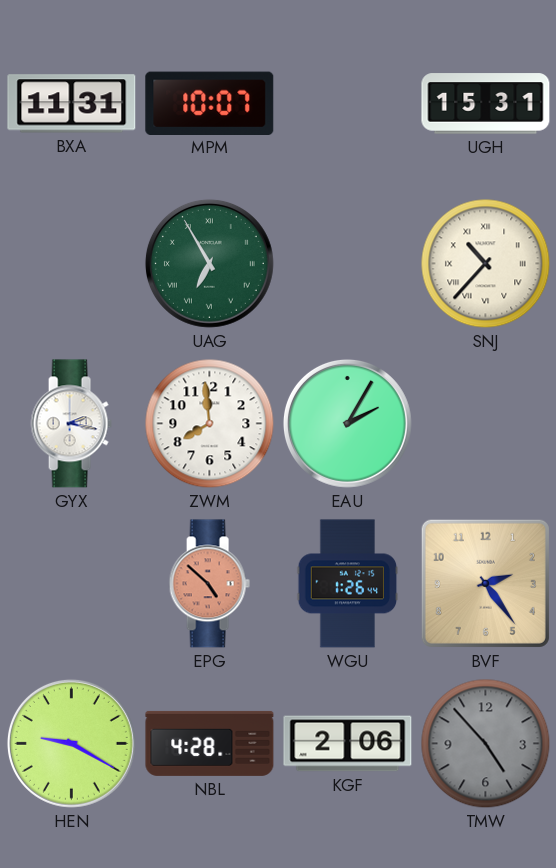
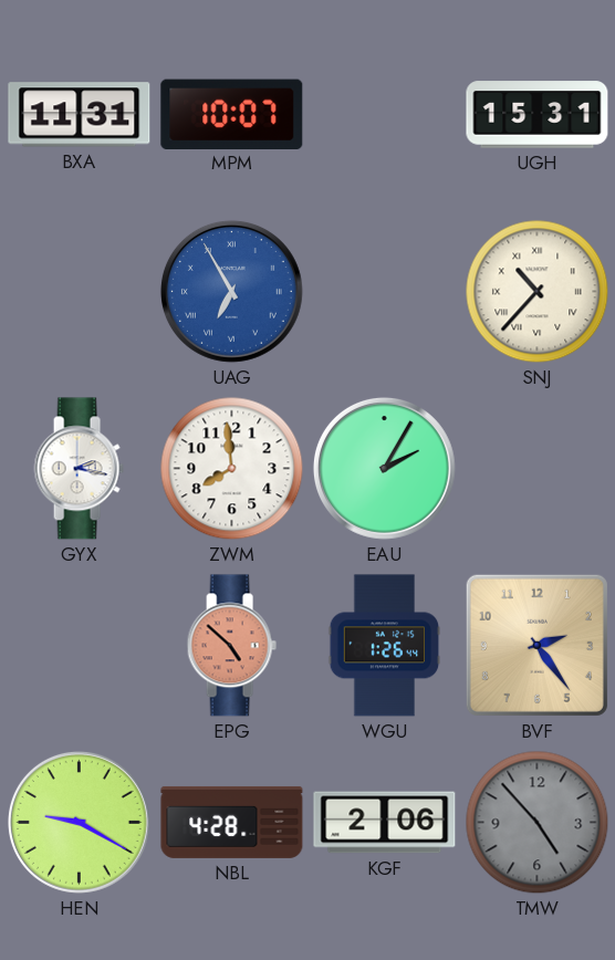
UAG dial: green -> blue
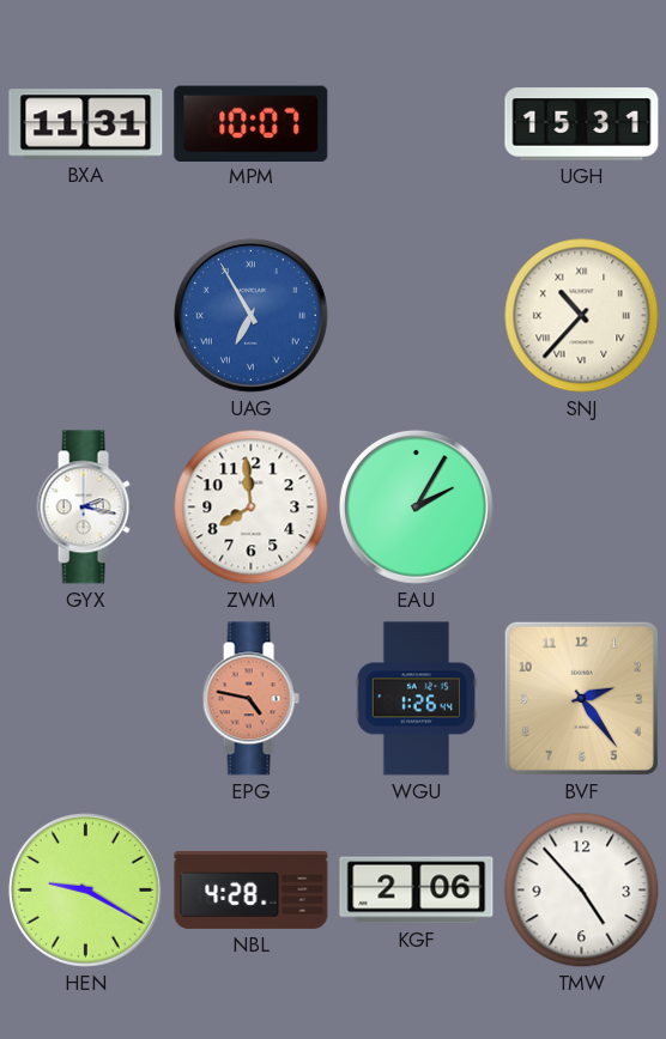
EPG: 4:52 -> 4:47
TMW dial: grey -> white
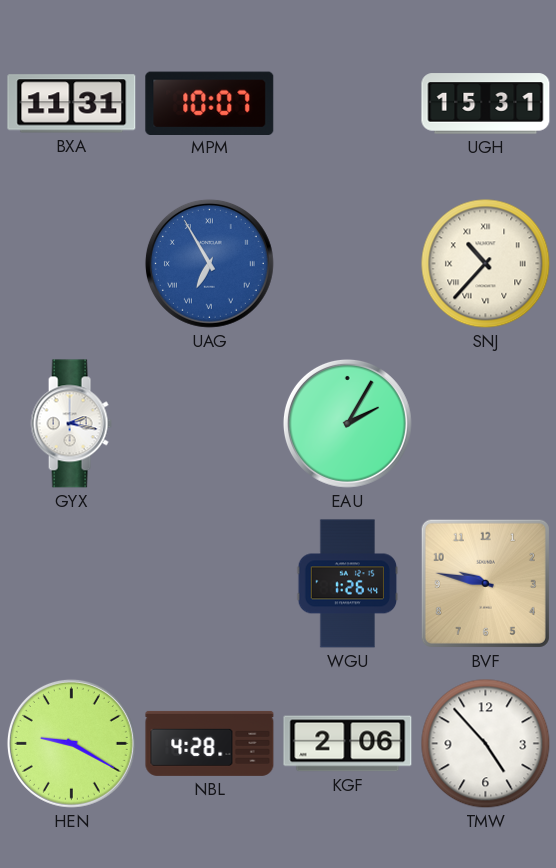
ZWM: 7:59 -> none
EPG: 4:47 -> none
BVF: 2:24 -> 9:47
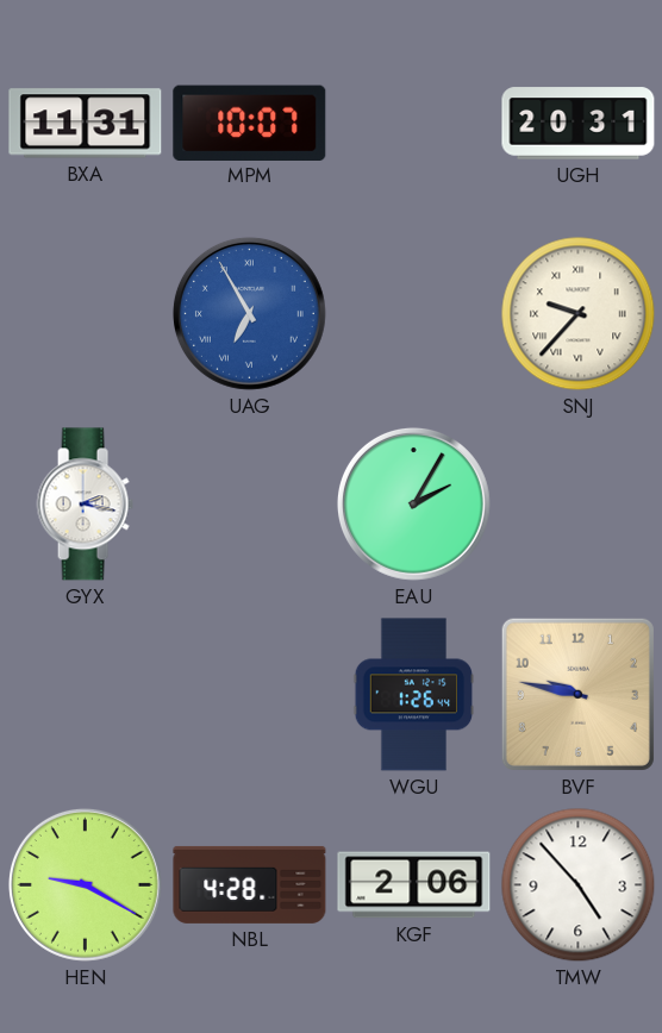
UGH: 15:31 -> 20:31
SNJ: 10:37 -> 9:37
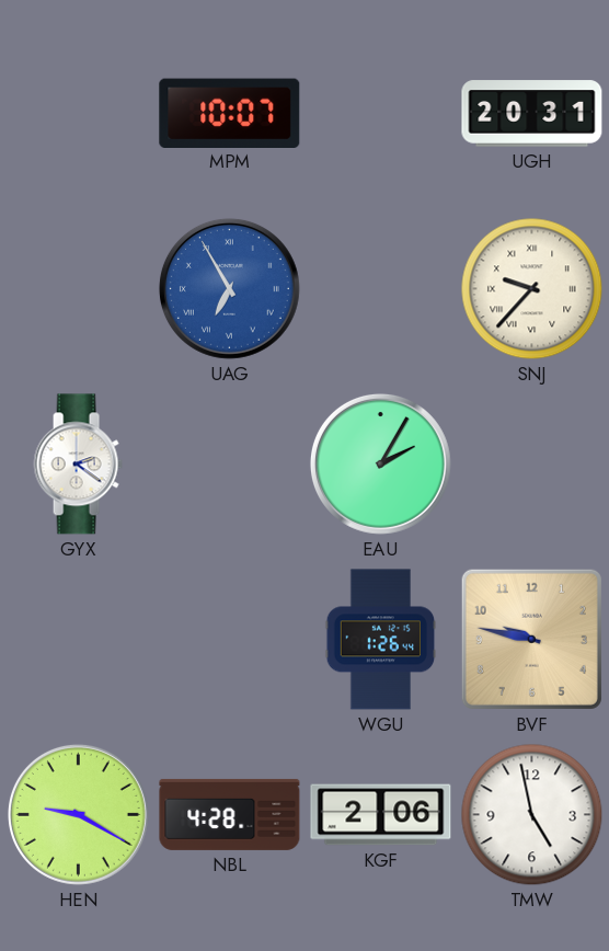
BXA: 11:31 -> none
GYX: 2:17 -> 2:21
TMW: 4:53 -> 4:58
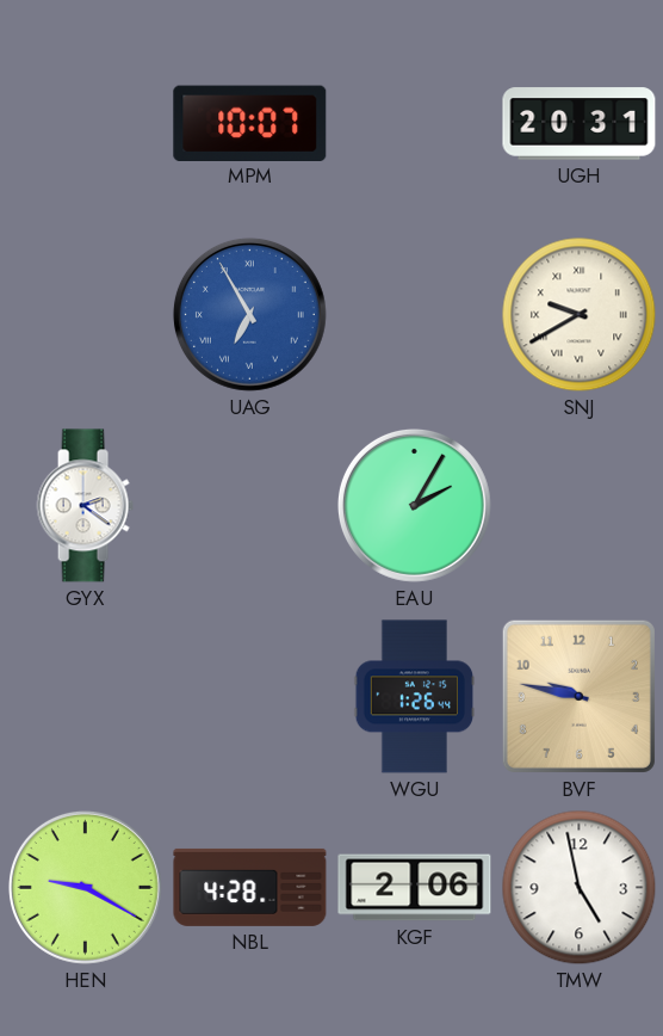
SNJ: 9:37 -> 9:40
